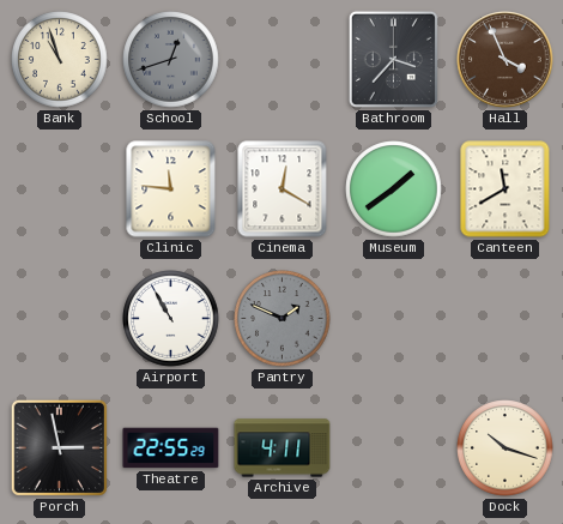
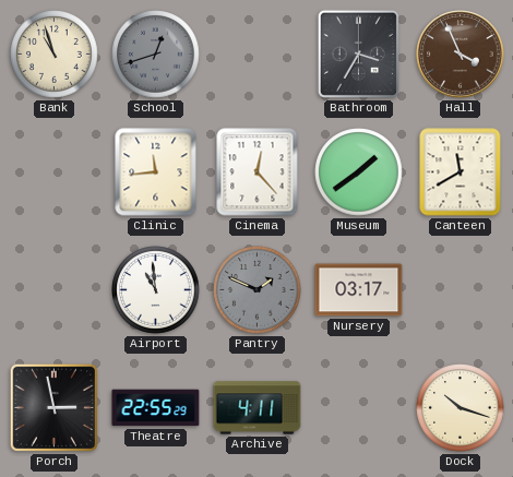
Bathroom: 3:37 -> 3:35
Clinic: 11:46 -> 11:44
Cinema: 12:20 -> 12:23
Airport: 10:55 -> 10:59
Nursery: none -> 03:17
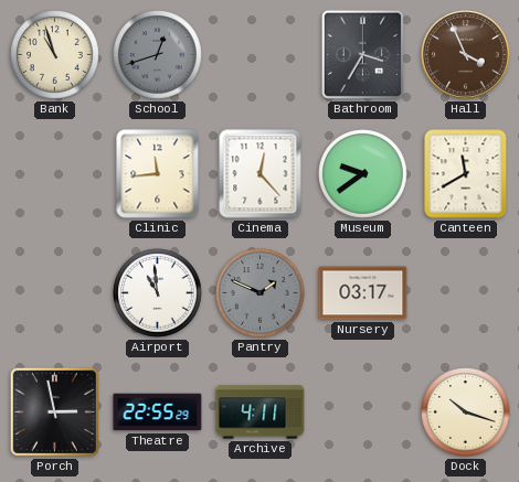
Museum: 1:39 -> 9:39
